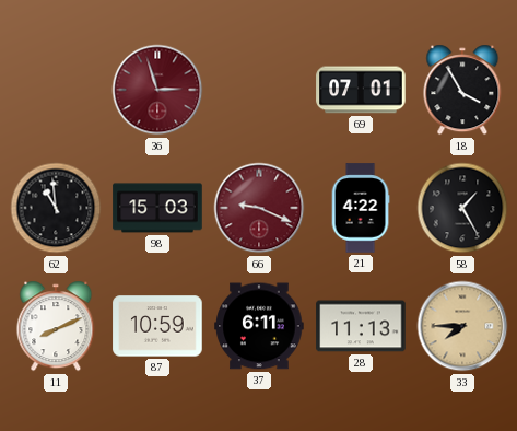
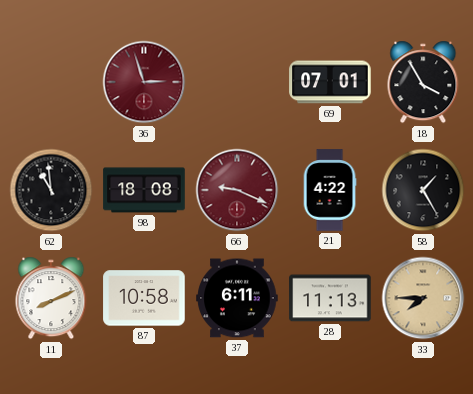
98: 15:03 -> 18:08
87: 10:59 -> 10:58
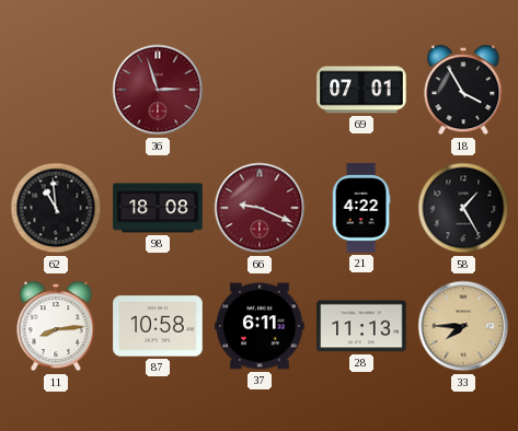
11: 8:11 -> 8:14
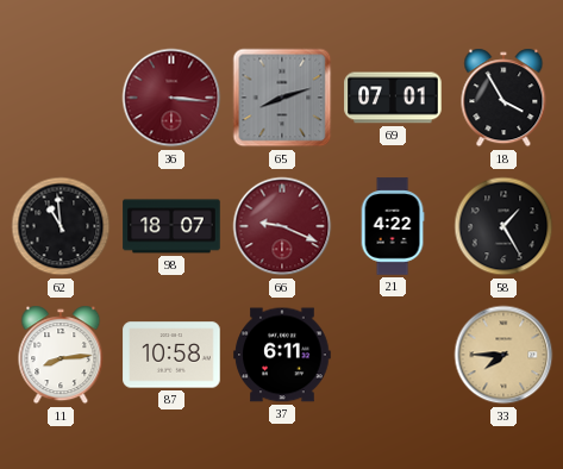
36: 2:57 -> 3:16
65: none -> 8:12
98: 18:08 -> 18:07
28: 11:13 -> none
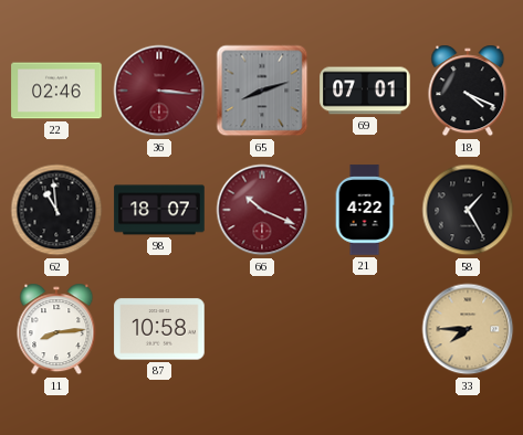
22: none -> 02:46
18: 3:55 -> 4:19
66: 9:19 -> 10:19
37: 6:11 -> none
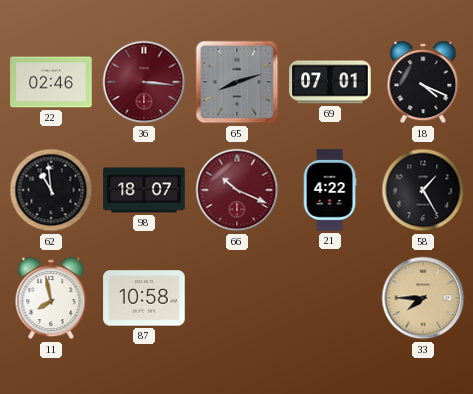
11: 8:14 -> 7:58
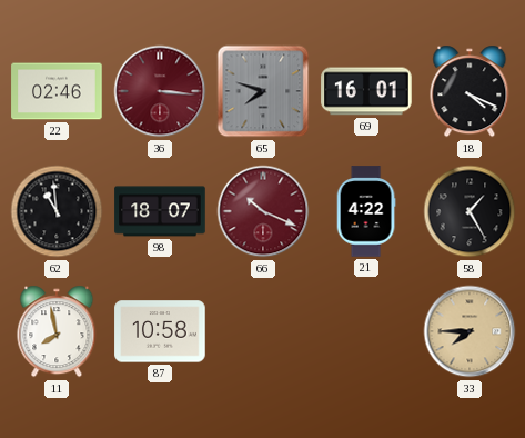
65: 8:12 -> 7:48
69: 07:01 -> 16:01
